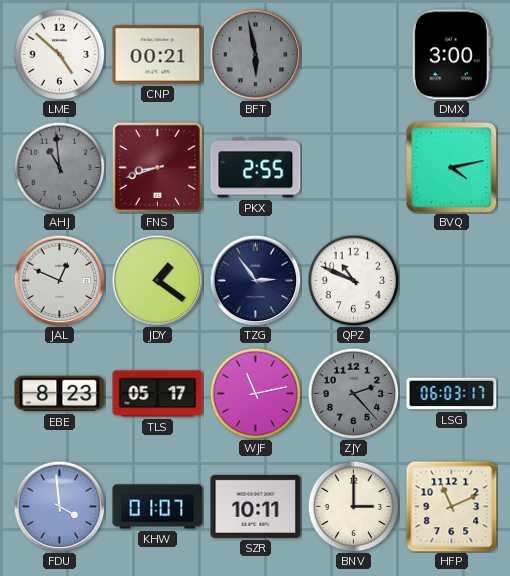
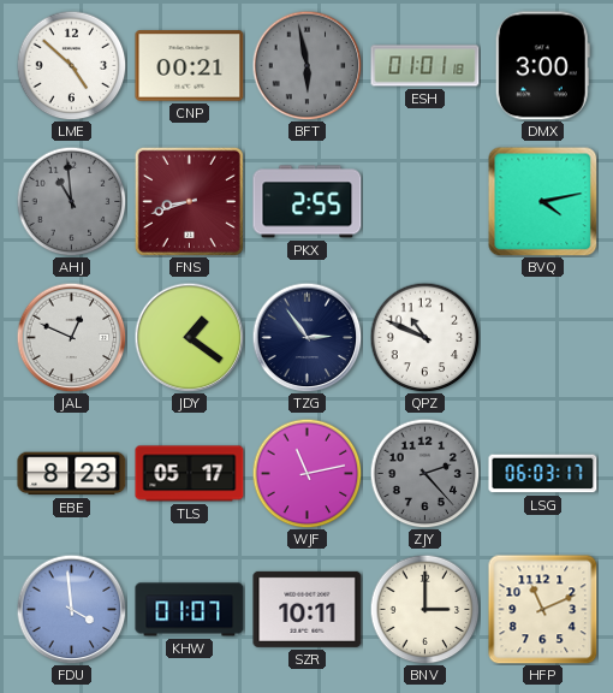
ESH: none -> 01:01
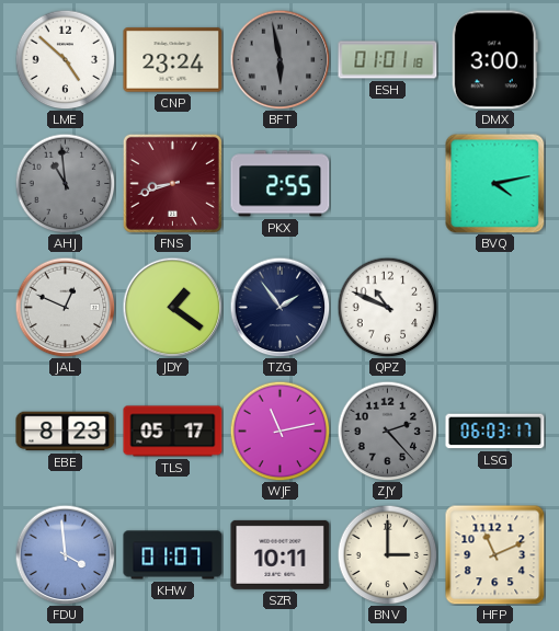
CNP: 00:21 -> 23:24
TZG: 2:54 -> 1:54
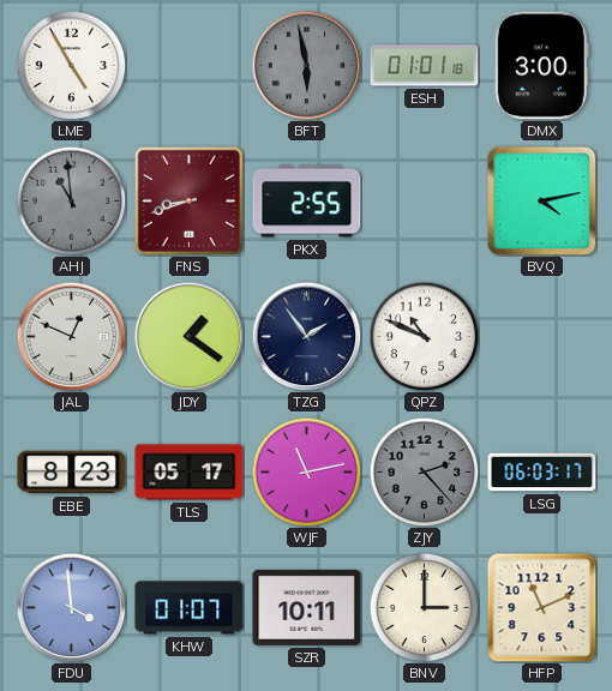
LME: 4:52 -> 4:55
CNP: 23:24 -> none
